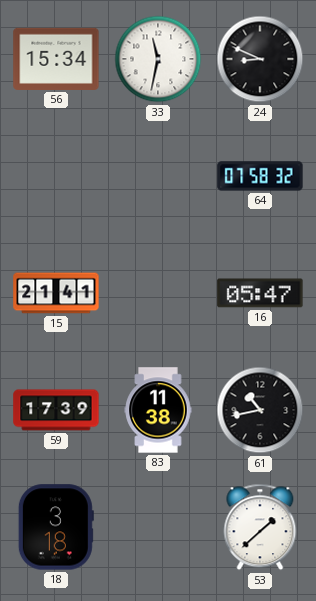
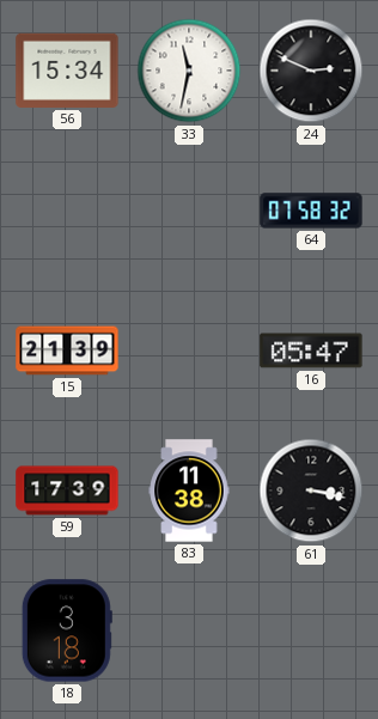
24: 8:49 -> 2:49
15: 21:41 -> 21:39
61: 10:43 -> 3:17
53: 1:38 -> none
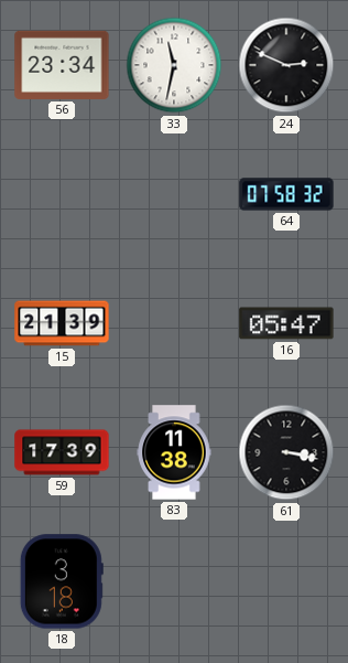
56: 15:34 -> 23:34
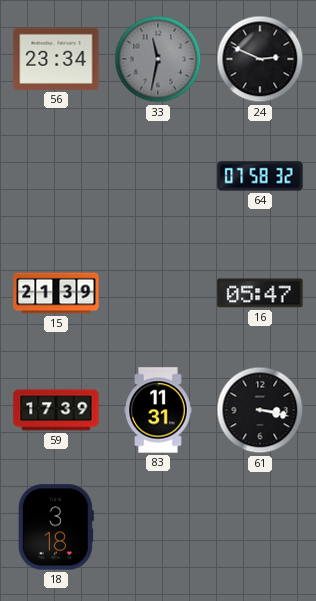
33 dial: white -> grey
83: 11:38 -> 11:31
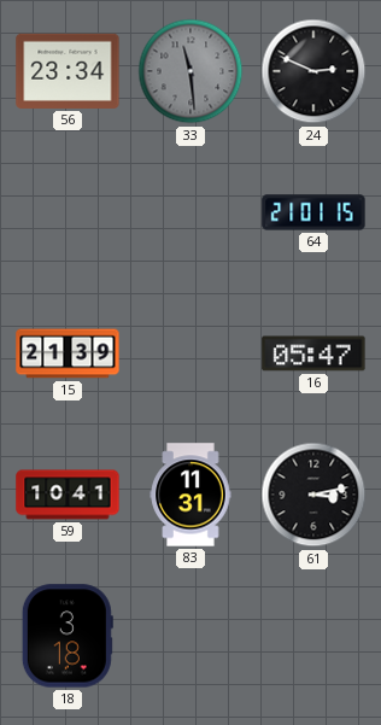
33: 11:32 -> 11:29
64: 07:58 -> 21:01
59: 17:39 -> 10:41
61: 3:17 -> 3:13
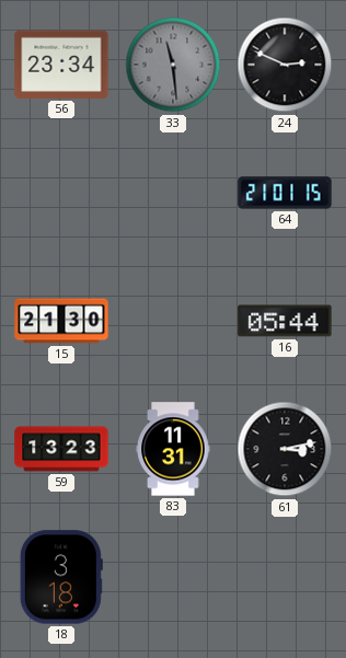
15: 21:39 -> 21:30
16: 05:47 -> 05:44
59: 10:41 -> 13:23
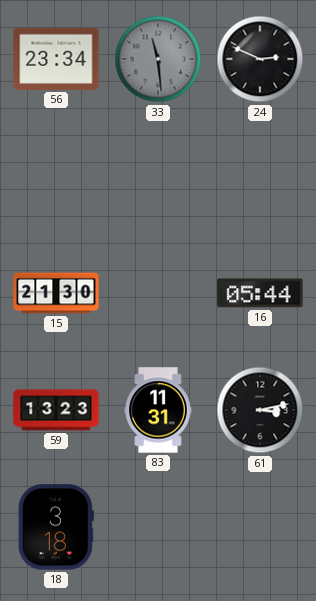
64: 21:01 -> none
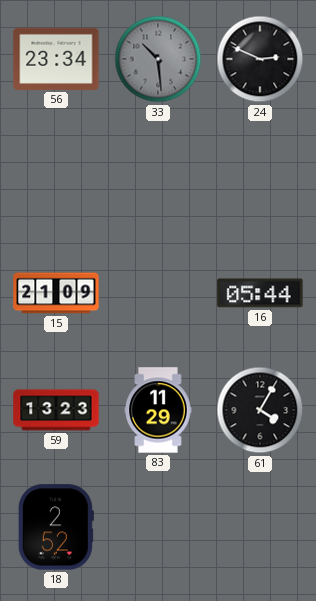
33: 11:29 -> 10:29
15: 21:30 -> 21:09
83: 11:31 -> 11:29
61: 3:13 -> 4:05
18: 3:18 -> 2:52
